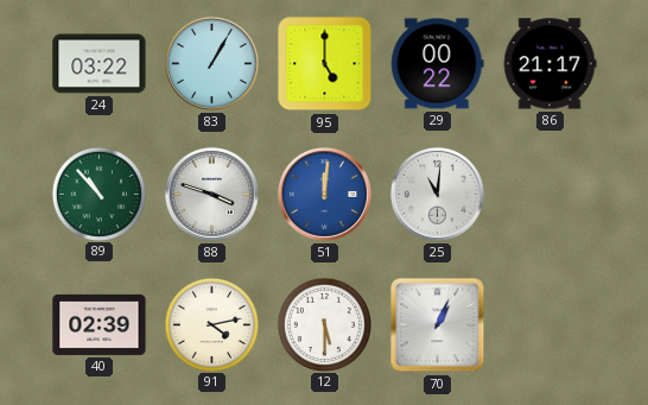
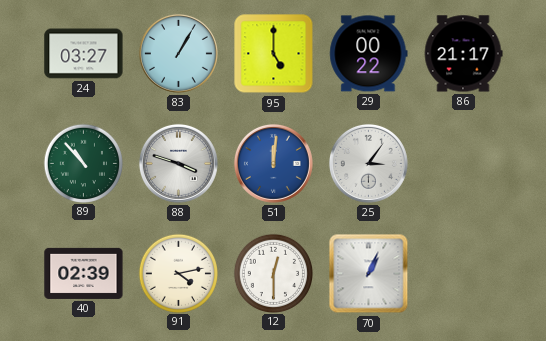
24: 03:22 -> 03:27
25: 11:01 -> 3:06
12: 5:30 -> 12:30
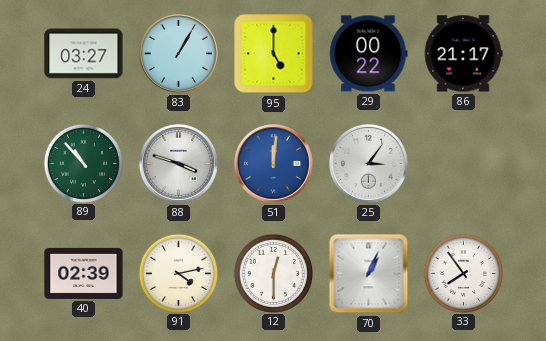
33: none -> 7:54
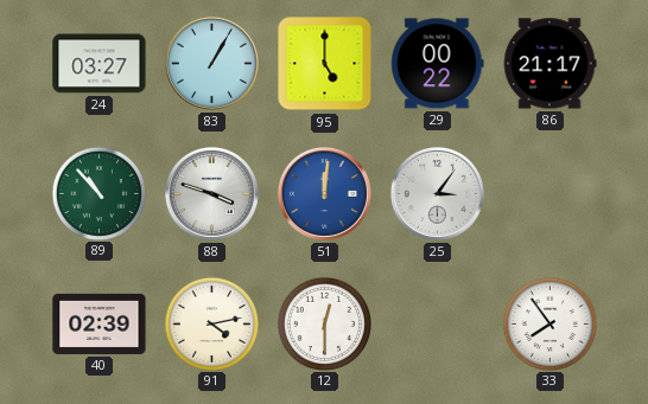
70: 1:04 -> none
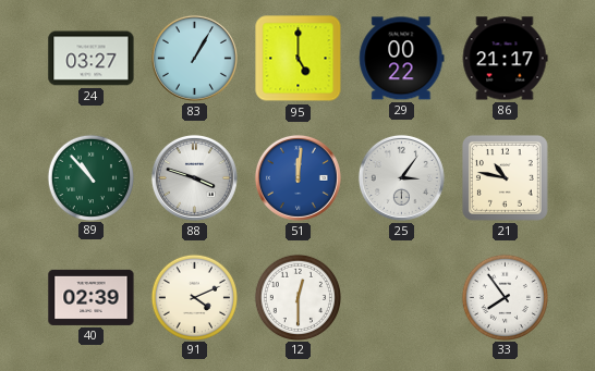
21: none -> 10:47
91: 4:13 -> 4:11
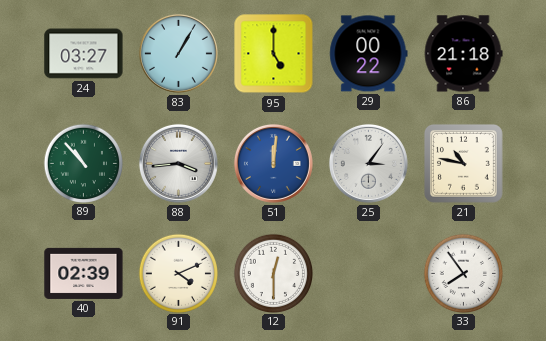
86: 21:17 -> 21:18
88: 3:48 -> 3:44
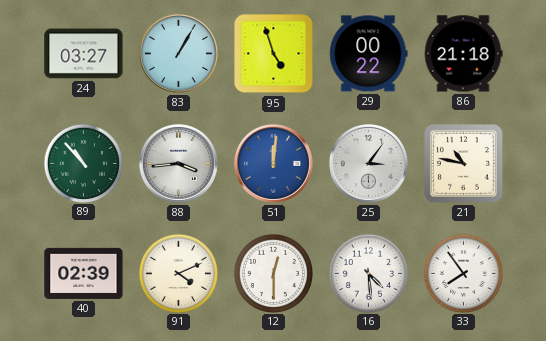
95: 5:00 -> 4:57
16: none -> 4:29
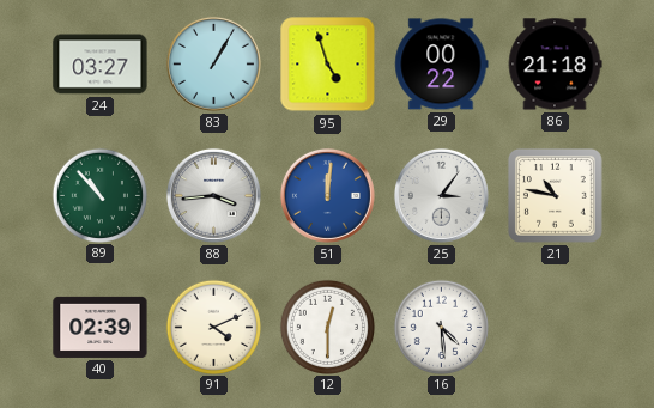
33: 7:54 -> none
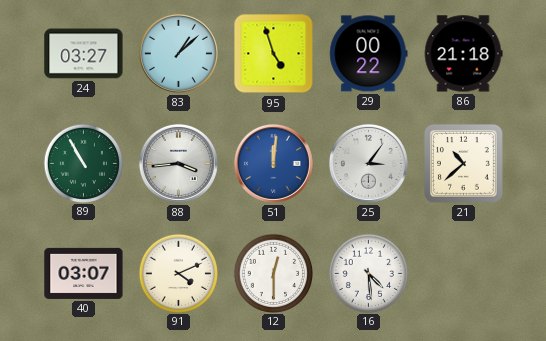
83: 1:05 -> 1:08
89: 10:53 -> 10:55
21: 10:47 -> 10:38
40: 02:39 -> 03:07
